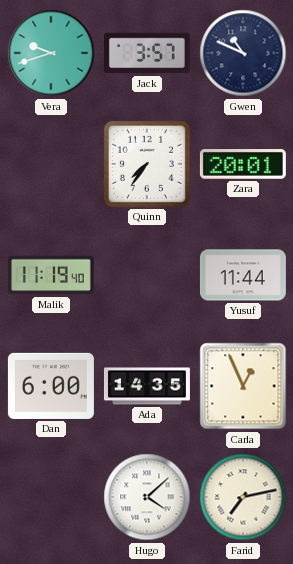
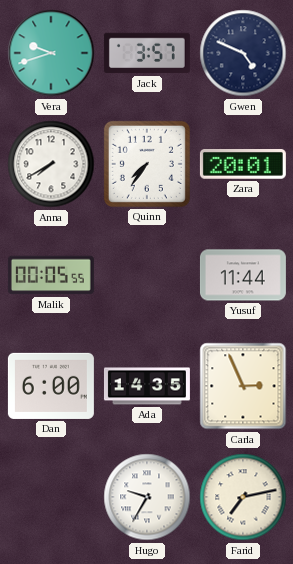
Gwen: 10:49 -> 4:49
Anna: none -> 7:40
Malik: 11:19 -> 00:05
Carla: 12:56 -> 2:56
Hugo: 4:08 -> 9:35
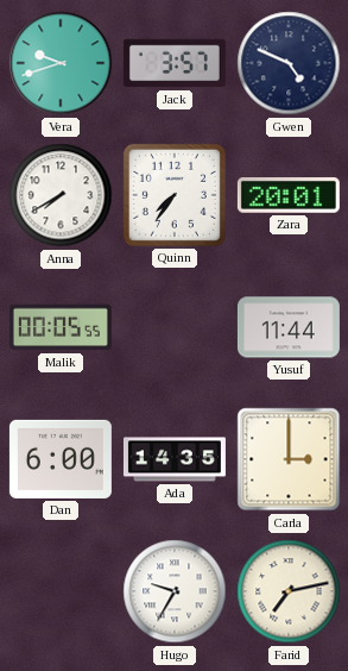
Carla: 2:56 -> 3:00
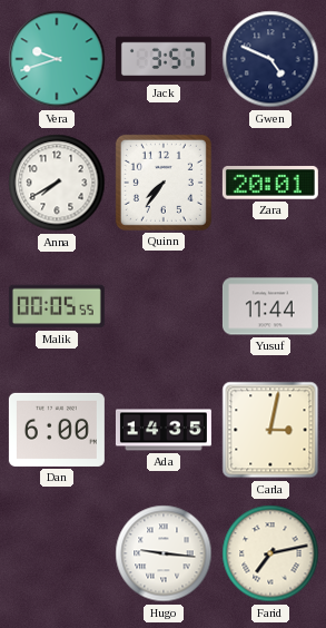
Carla: 3:00 -> 3:02
Hugo: 9:35 -> 9:16
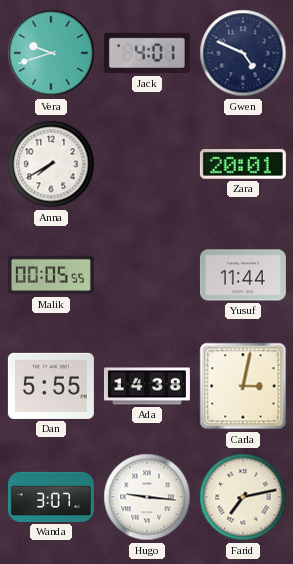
Jack: 3:57 -> 4:01
Quinn: 7:36 -> none
Dan: 6:00 -> 5:55
Ada: 14:35 -> 14:38
Wanda: none -> 3:07
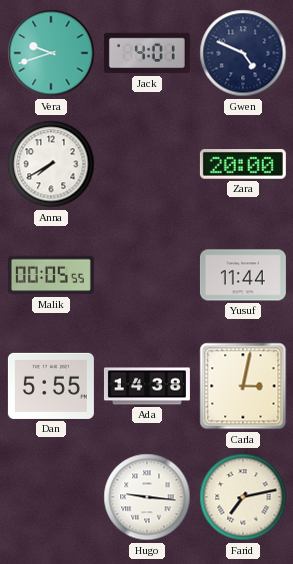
Zara: 20:01 -> 20:00
Wanda: 3:07 -> none
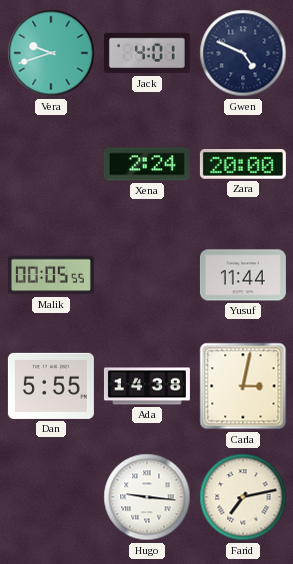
Anna: 7:40 -> none
Xena: none -> 2:24
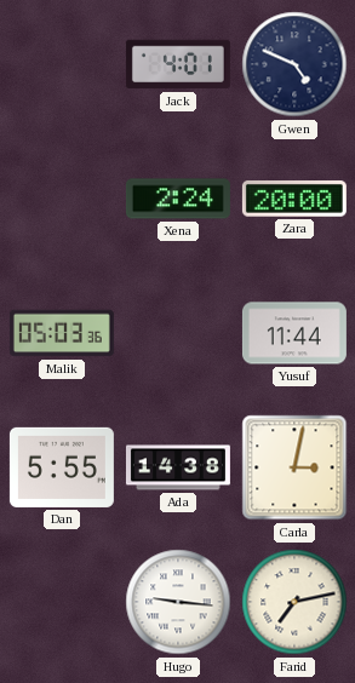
Vera: 9:42 -> none
Malik: 00:05 -> 05:03
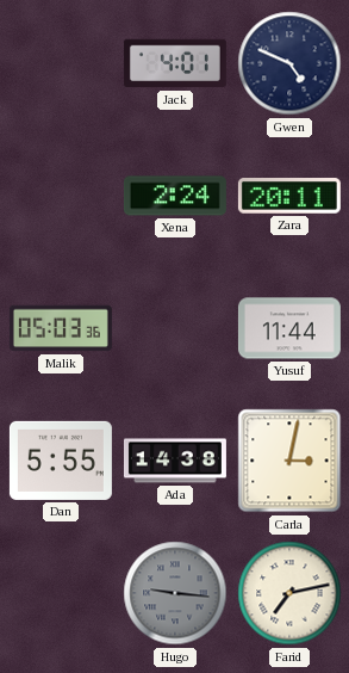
Zara: 20:00 -> 20:11
Hugo dial: white -> grey
